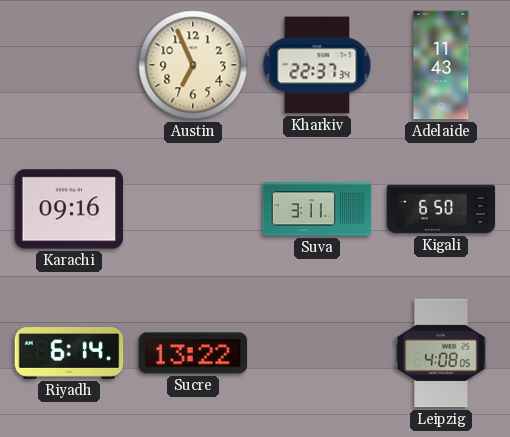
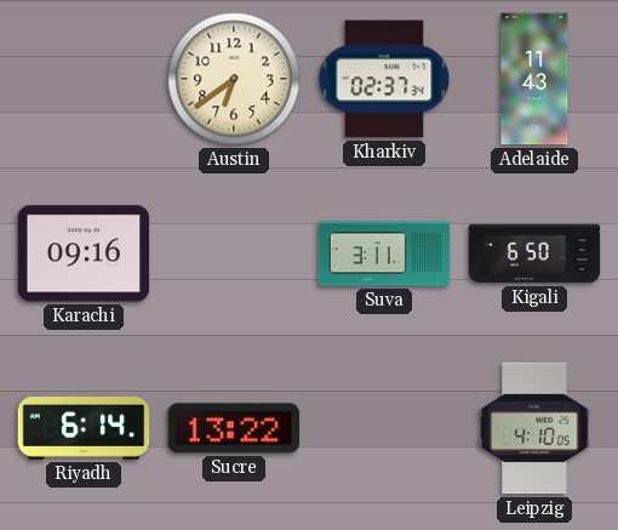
Austin: 6:56 -> 6:39
Kharkiv: 22:37 -> 02:37
Leipzig: 4:08 -> 4:10
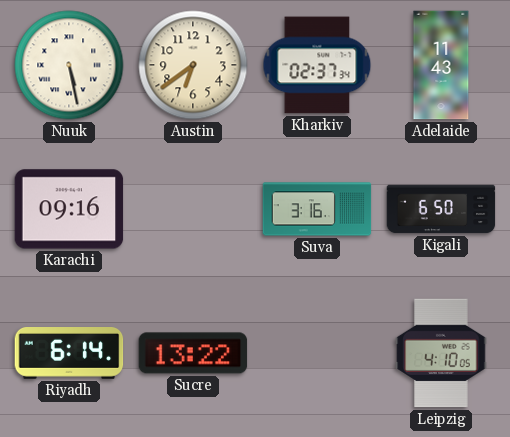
Nuuk: none -> 5:28
Suva: 3:11 -> 3:16
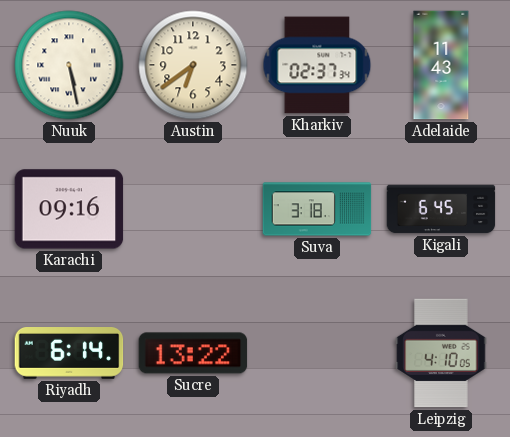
Suva: 3:16 -> 3:18
Kigali: 6:50 -> 6:45
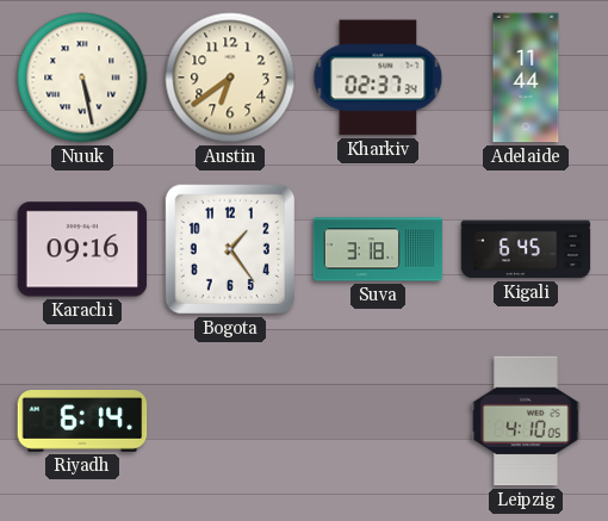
Adelaide: 11:43 -> 11:44
Bogota: none -> 1:24
Sucre: 13:22 -> none
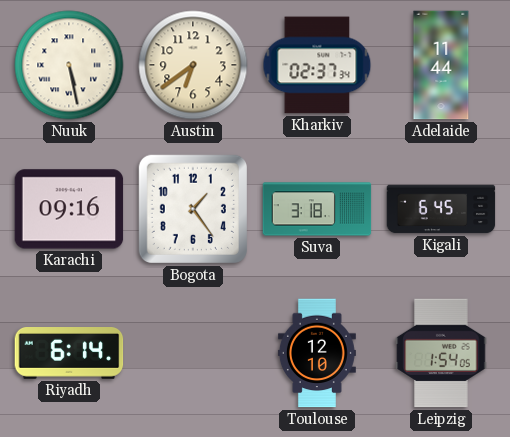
Toulouse: none -> 12:10
Leipzig: 4:10 -> 1:54
